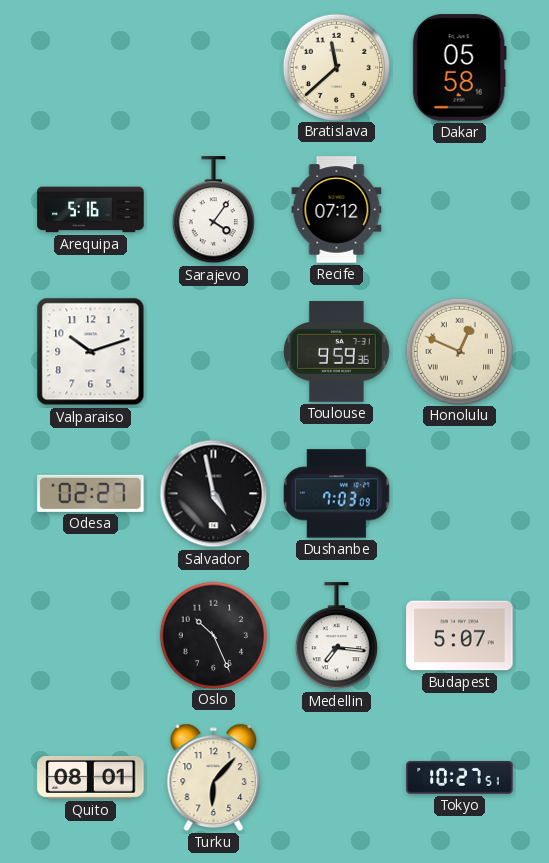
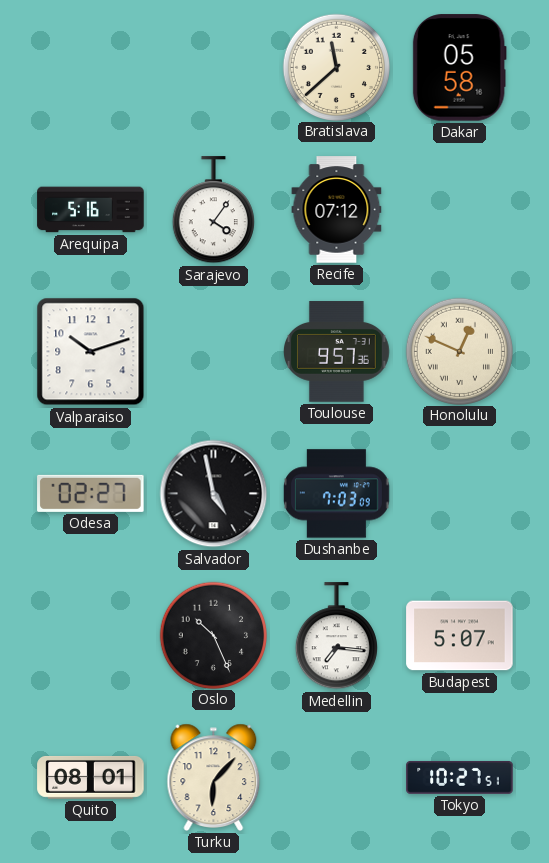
Toulouse: 9:59 -> 9:57
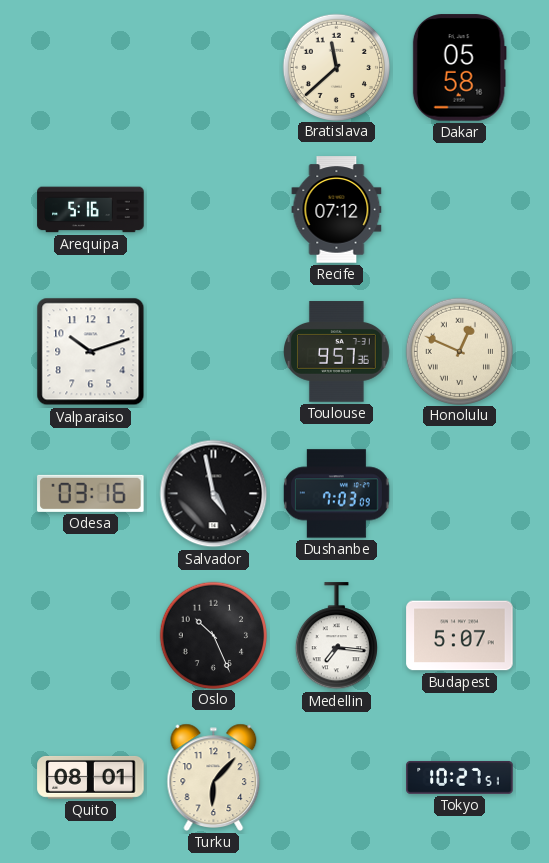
Sarajevo: 4:06 -> none
Odesa: 02:27 -> 03:16
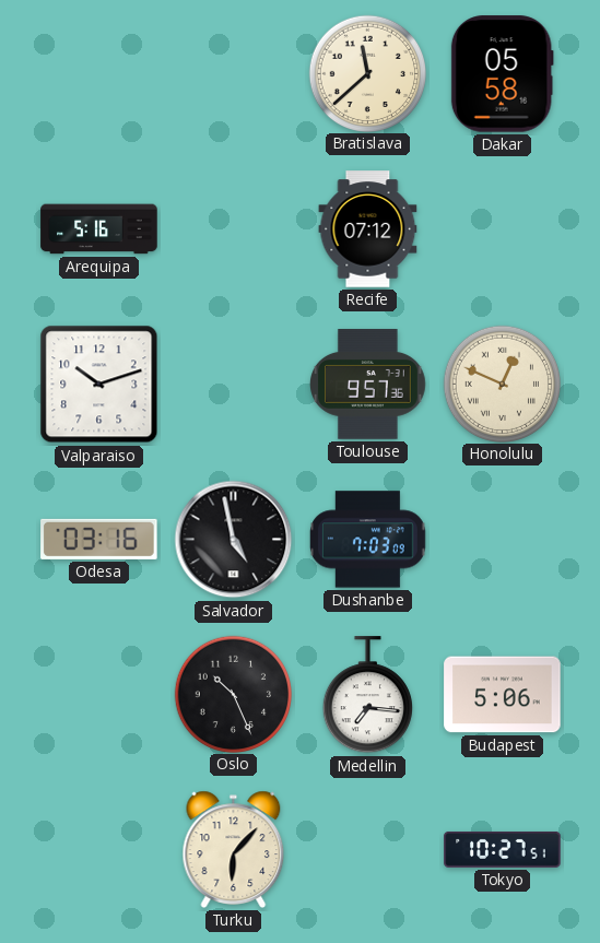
Budapest: 5:07 -> 5:06
Quito: 08:01 -> none
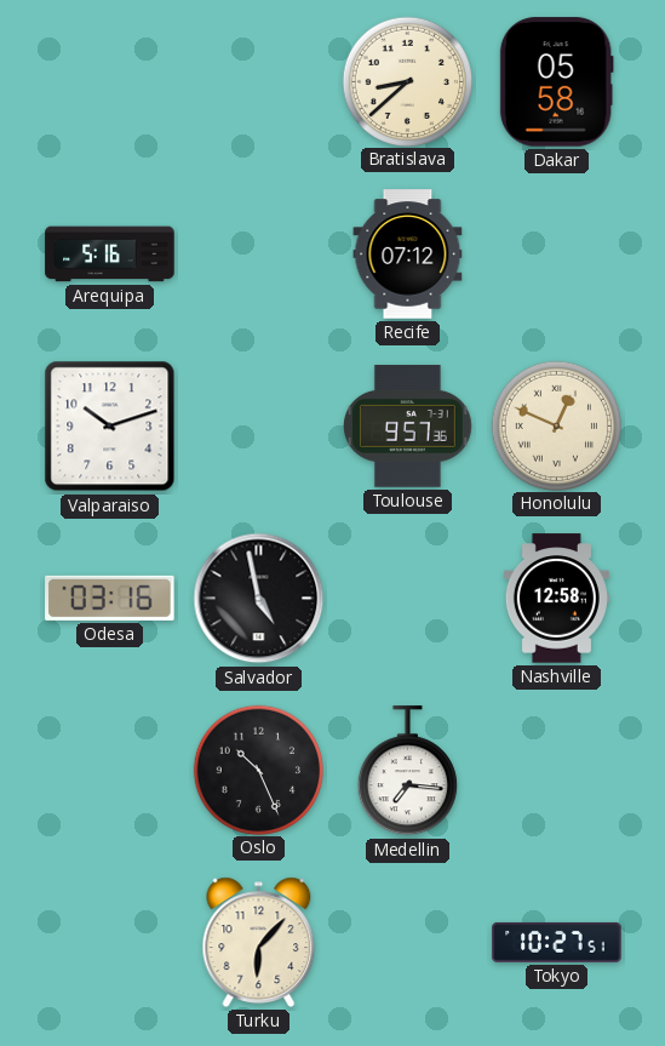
Bratislava: 11:38 -> 8:38
Dushanbe: 7:03 -> none
Nashville: none -> 12:58
Budapest: 5:06 -> none
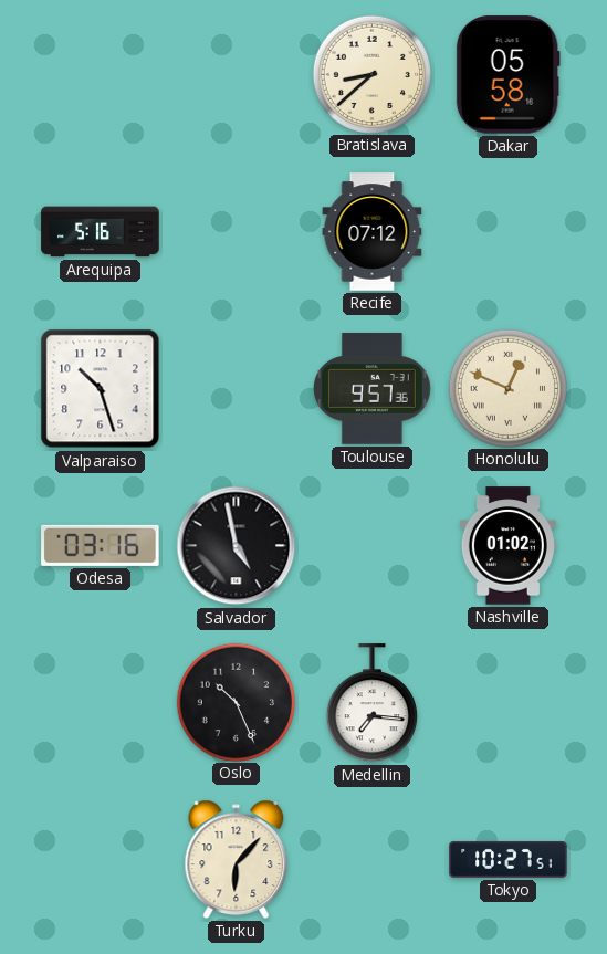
Valparaiso: 10:12 -> 10:27
Nashville: 12:58 -> 01:02
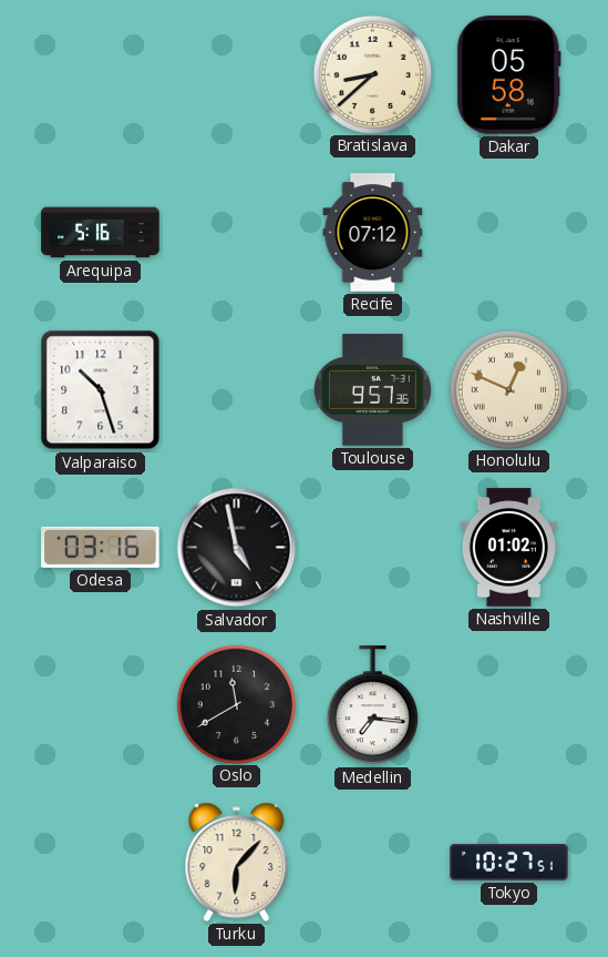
Oslo: 10:26 -> 11:40
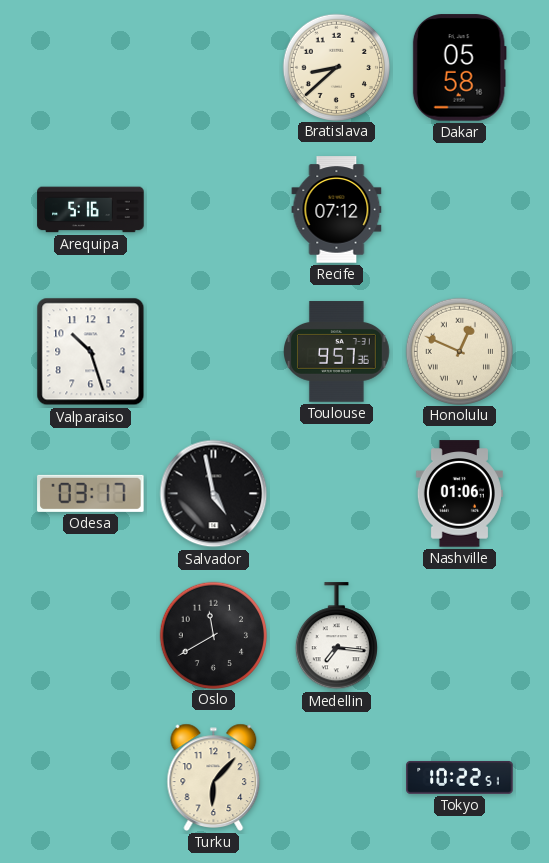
Odesa: 03:16 -> 03:17
Nashville: 01:02 -> 01:06
Tokyo: 10:27 -> 10:22
